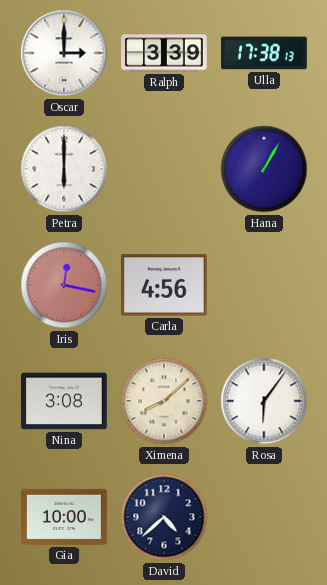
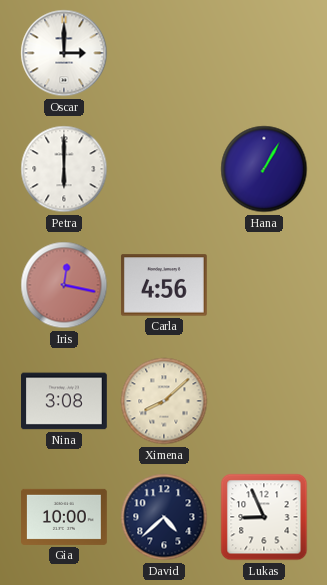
Ralph: 3:39 -> none
Ulla: 17:38 -> none
Rosa: 6:06 -> none
Lukas: none -> 8:56
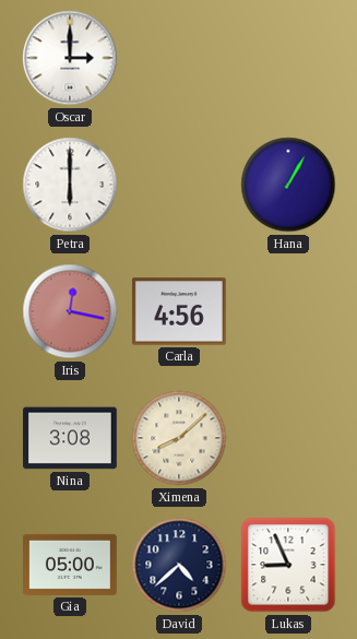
Gia: 10:00 -> 05:00
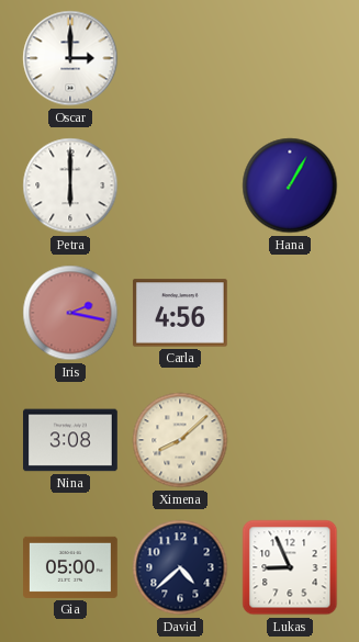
Iris: 12:17 -> 2:17
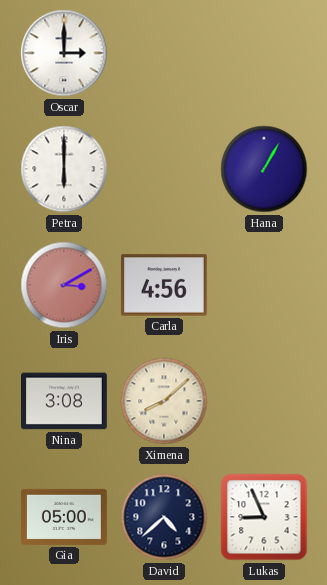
Iris: 2:17 -> 3:10
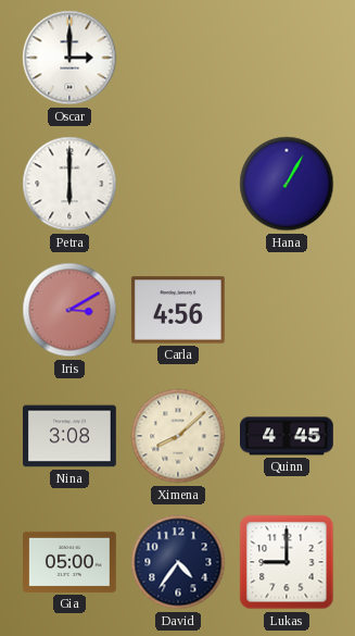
Quinn: none -> 4:45
David: 4:38 -> 4:36
Lukas: 8:56 -> 9:00
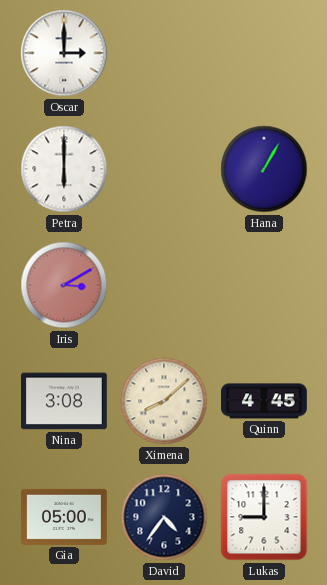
Carla: 4:56 -> none
